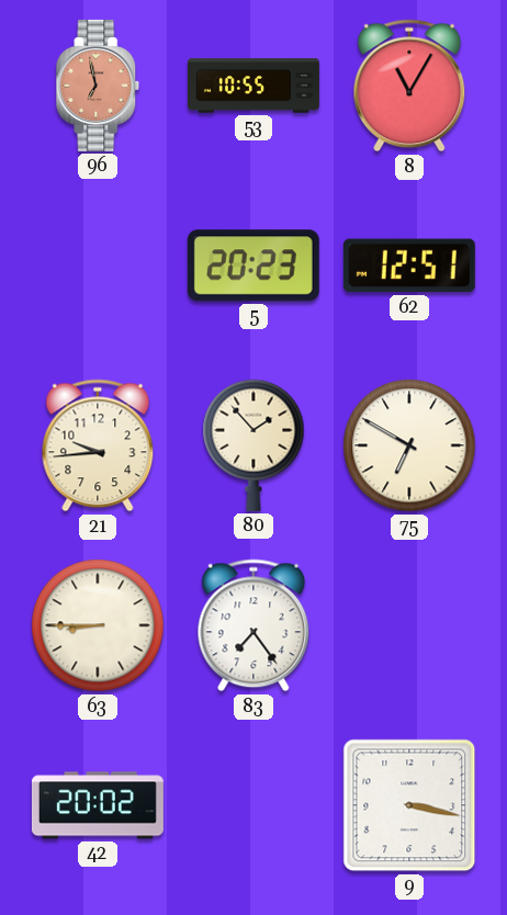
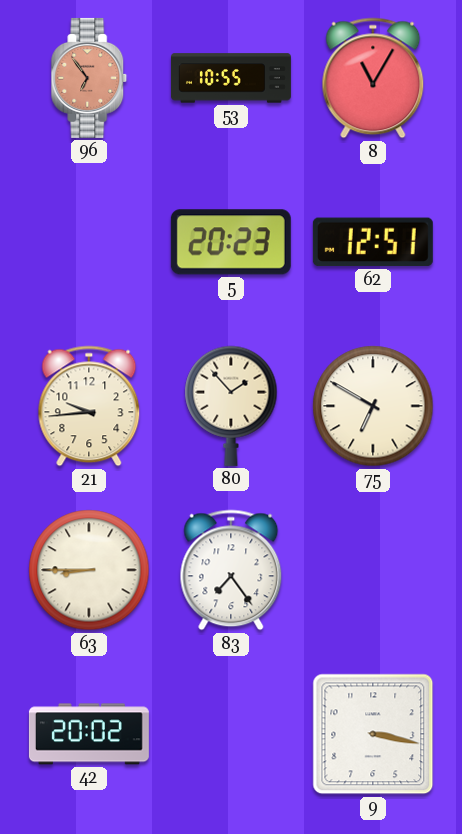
96: 6:58 -> 6:54
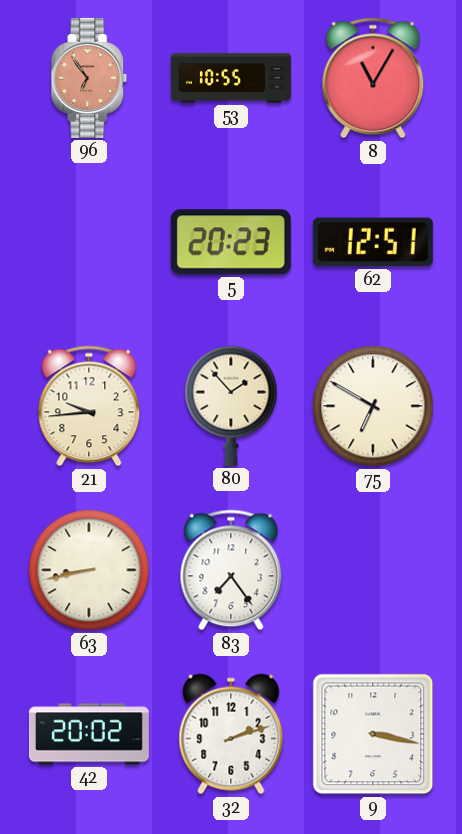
63: 8:45 -> 8:43
32: none -> 2:12
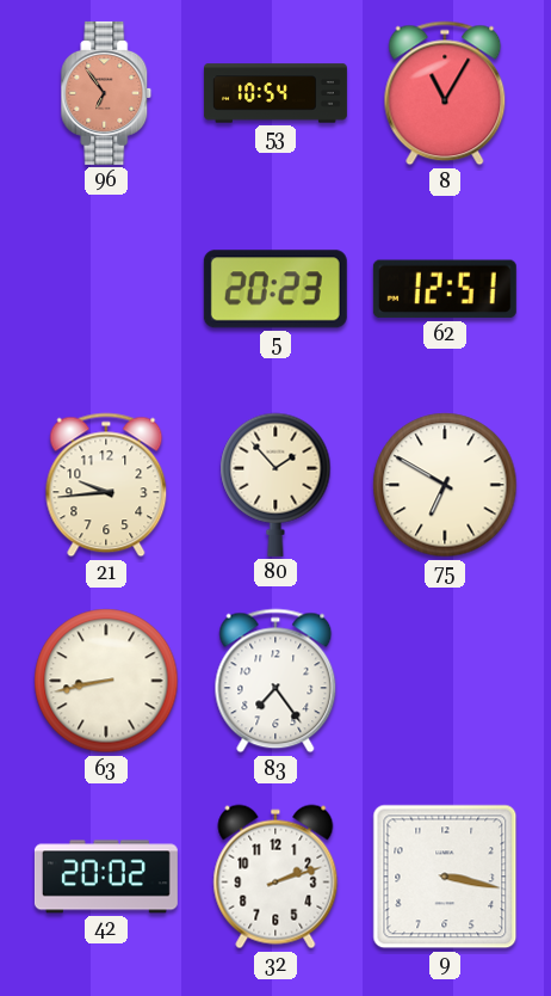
53: 10:55 -> 10:54
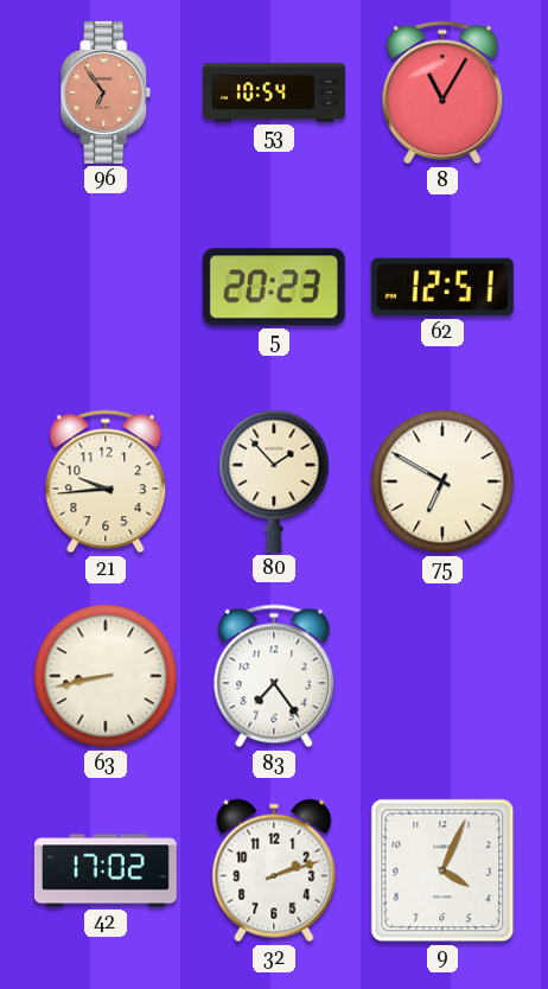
42: 20:02 -> 17:02
9: 3:17 -> 4:04
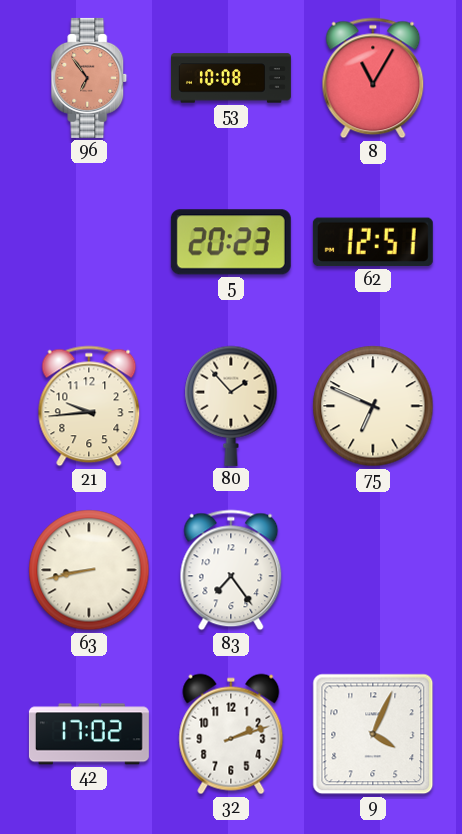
53: 10:54 -> 10:08
75: 6:50 -> 6:49
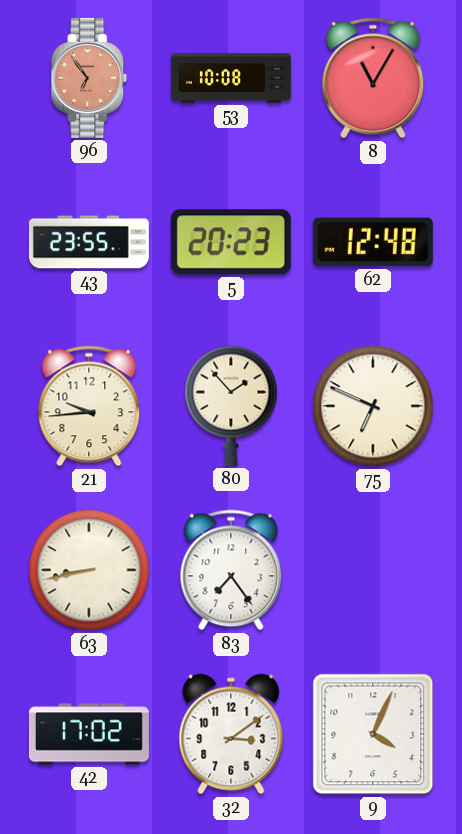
43: none -> 23:55
62: 12:51 -> 12:48
32: 2:12 -> 3:09
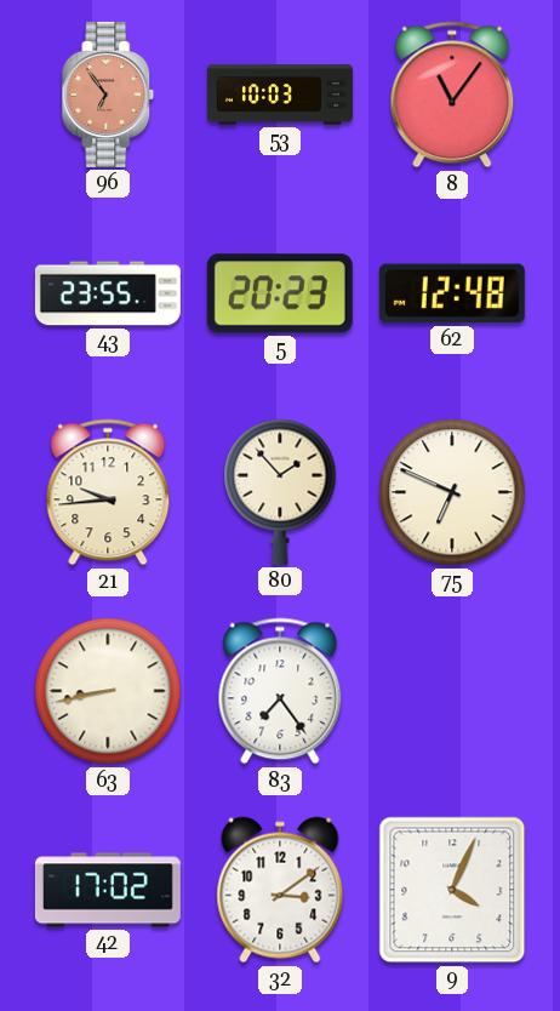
53: 10:08 -> 10:03
8: 11:05 -> 11:06
